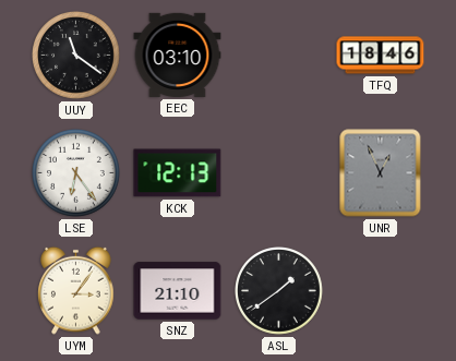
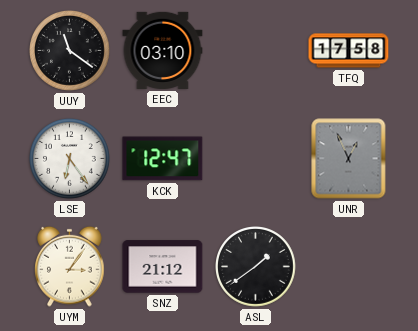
TFQ: 18:46 -> 17:58
KCK: 12:13 -> 12:47
SNZ: 21:10 -> 21:12
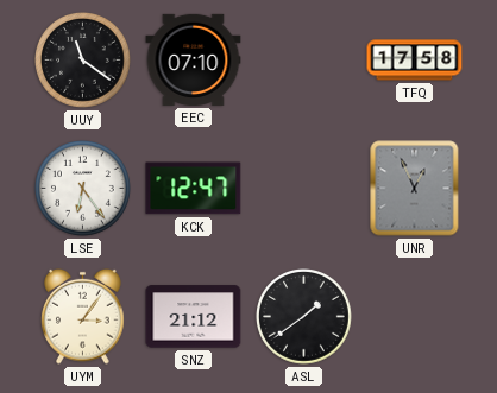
EEC: 03:10 -> 07:10
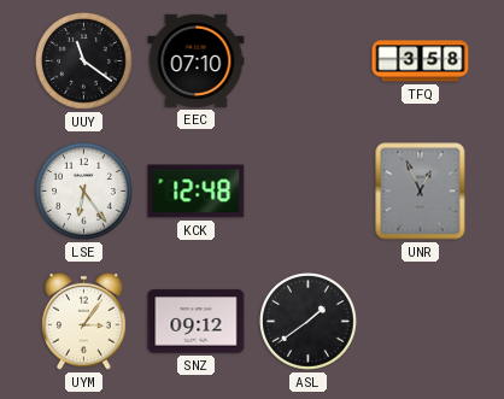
TFQ: 17:58 -> 3:58
KCK: 12:47 -> 12:48
SNZ: 21:12 -> 09:12
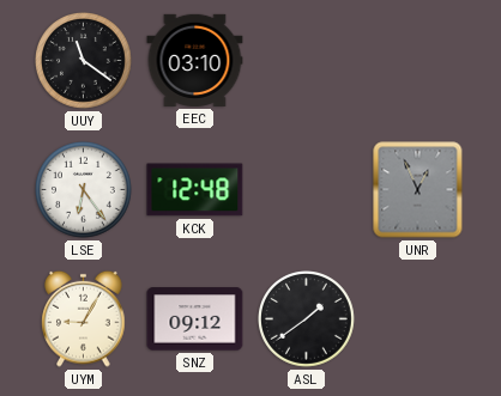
EEC: 07:10 -> 03:10
TFQ: 3:58 -> none
UYM: 3:06 -> 9:05
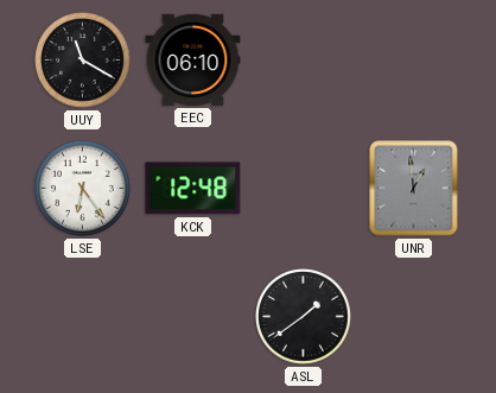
UUY: 11:21 -> 11:20
EEC: 03:10 -> 06:10
UNR: 12:56 -> 12:59
UYM: 9:05 -> none
SNZ: 09:12 -> none
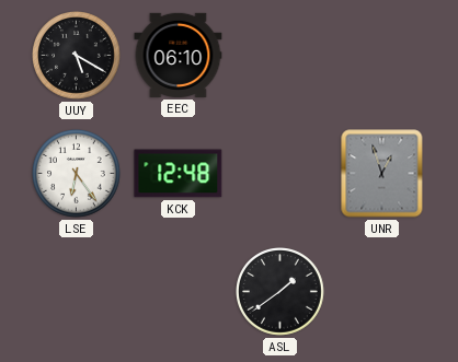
UUY: 11:20 -> 5:20
UNR: 12:59 -> 12:57
